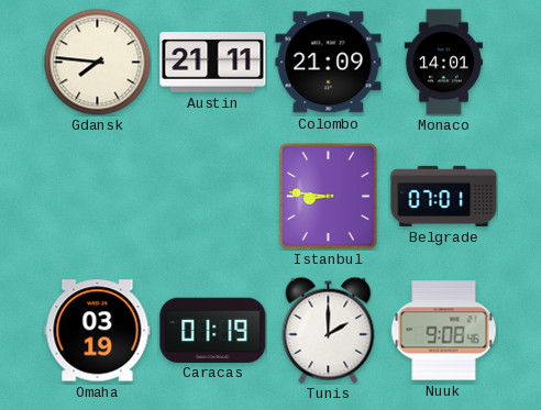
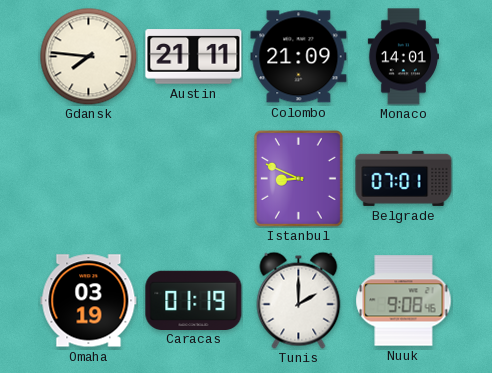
Istanbul: 8:46 -> 8:49
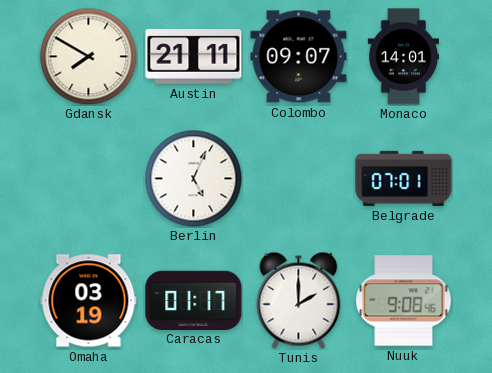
Gdansk: 7:46 -> 7:50
Colombo: 21:09 -> 09:07
Berlin: none -> 5:04
Istanbul: 8:49 -> none
Caracas: 01:19 -> 01:17
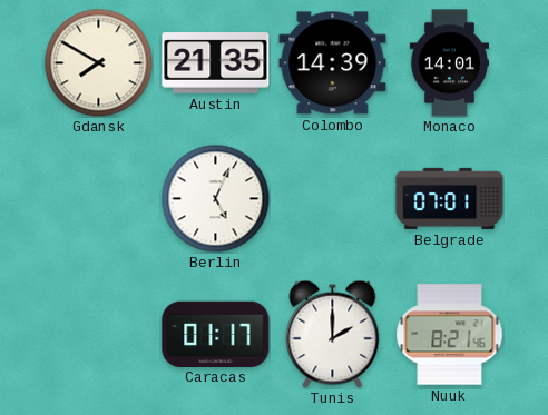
Austin: 21:11 -> 21:35
Colombo: 09:07 -> 14:39
Omaha: 03:19 -> none
Nuuk: 9:08 -> 8:21
